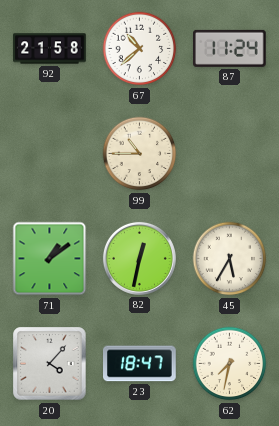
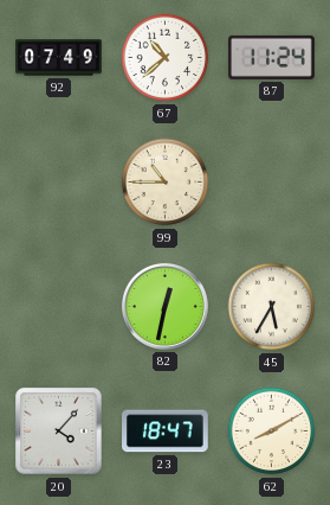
92: 21:58 -> 07:49
71: 1:09 -> none
62: 7:32 -> 8:10
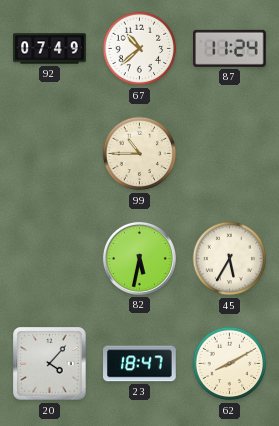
82: 12:32 -> 5:32
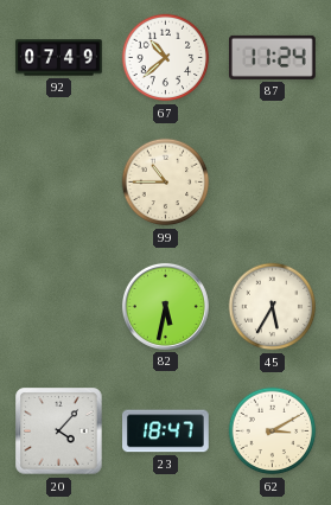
62: 8:10 -> 3:10
